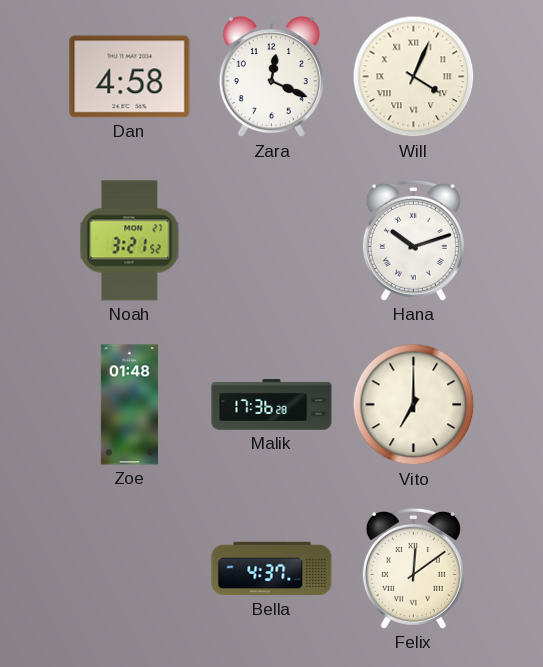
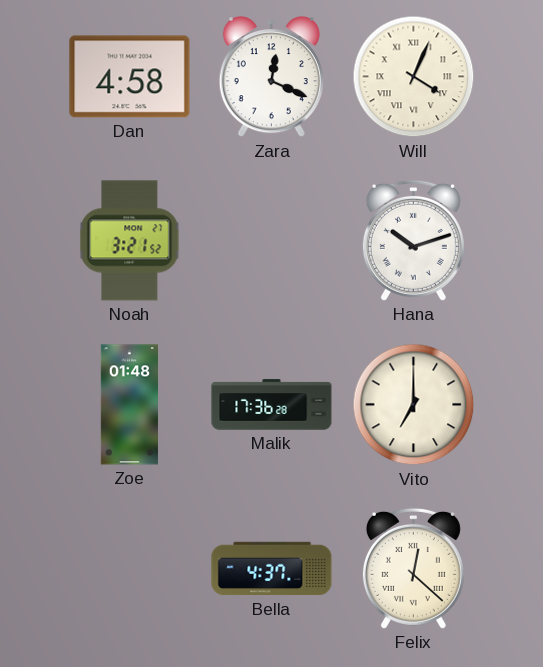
Felix: 12:09 -> 12:22
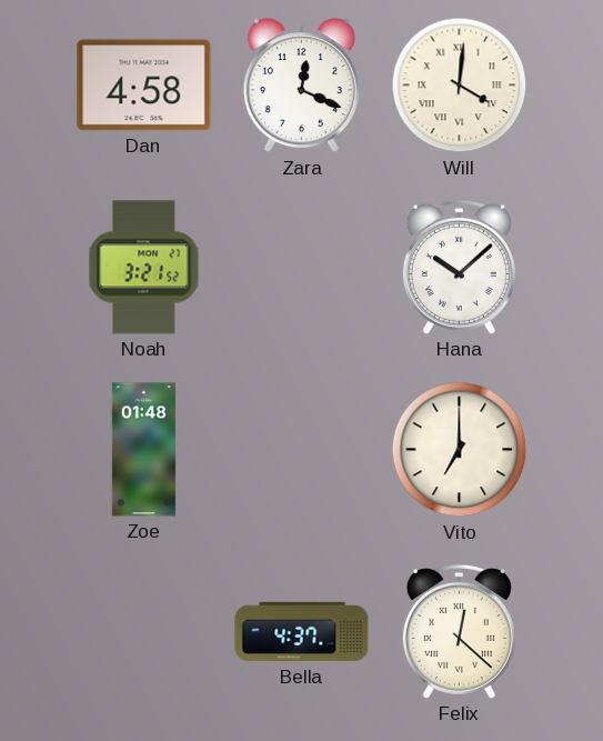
Will: 4:04 -> 4:01
Hana: 10:12 -> 10:08
Malik: 17:36 -> none
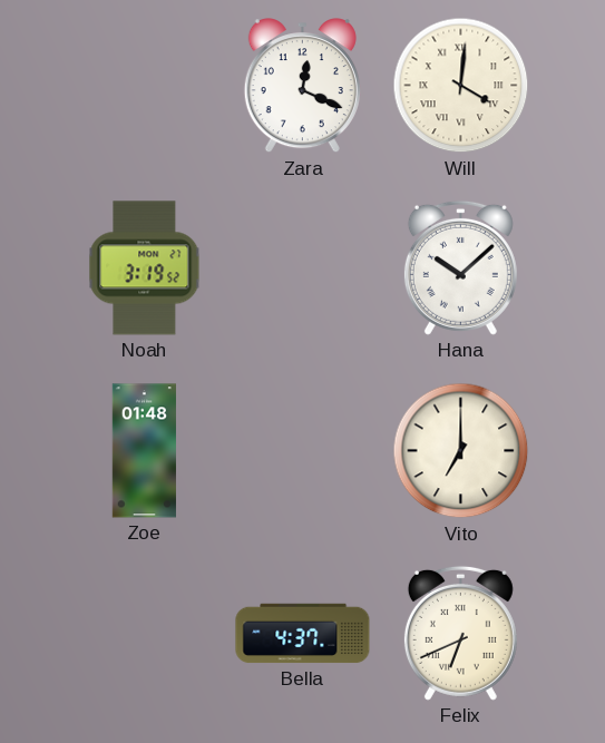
Dan: 4:58 -> none
Noah: 3:21 -> 3:19
Felix: 12:22 -> 6:41
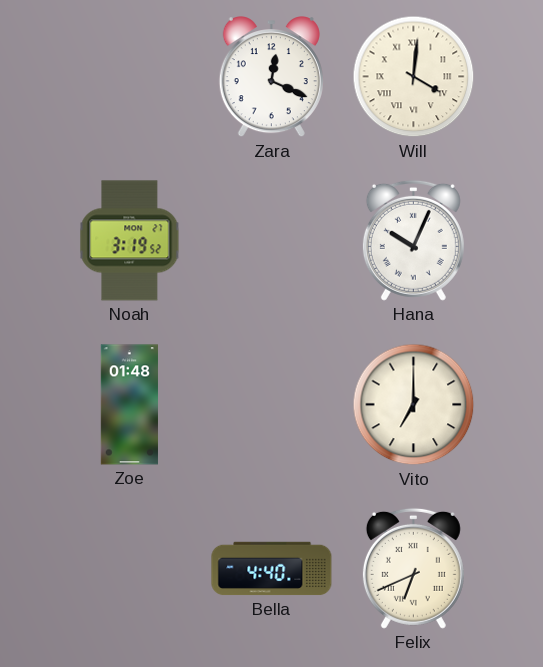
Hana: 10:08 -> 10:04
Bella: 4:37 -> 4:40
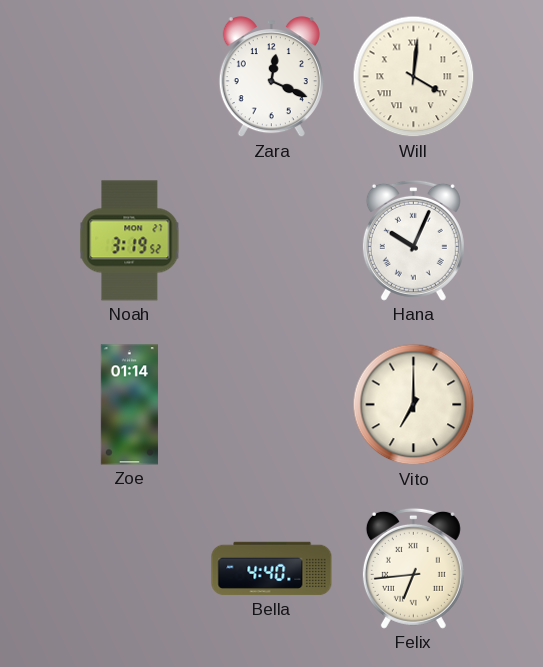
Zoe: 01:48 -> 01:14
Felix: 6:41 -> 6:44
